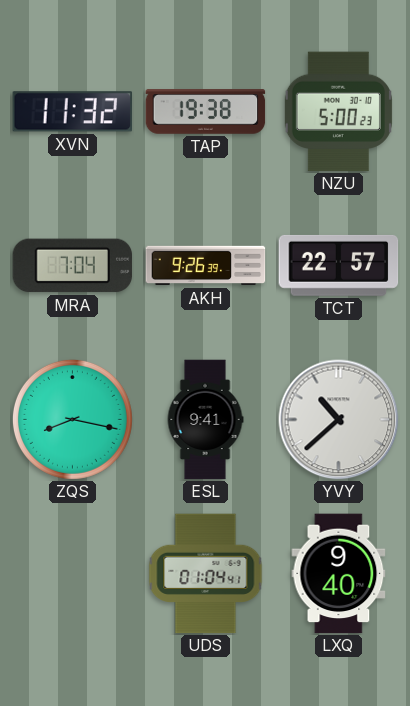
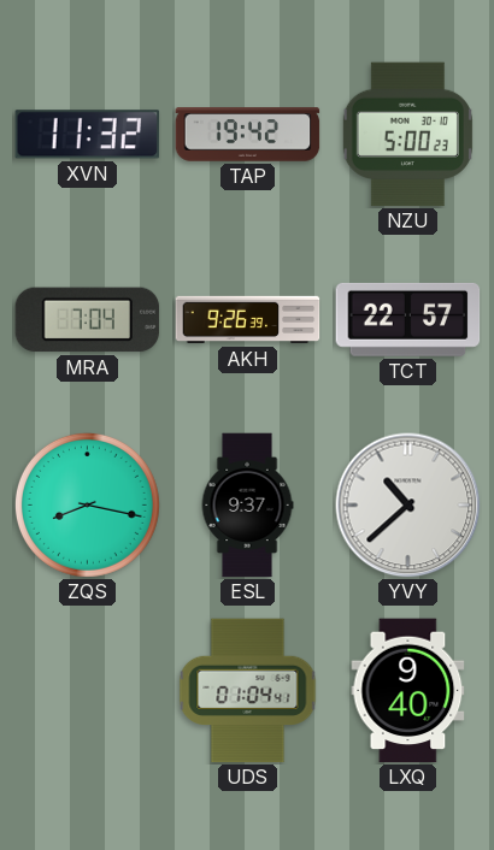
TAP: 19:38 -> 19:42
ESL: 9:41 -> 9:37
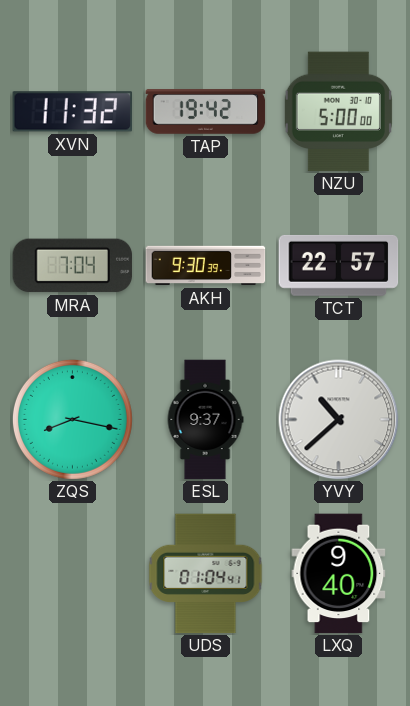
NZU: 5:00:23 -> 5:00:00
AKH: 9:26 -> 9:30
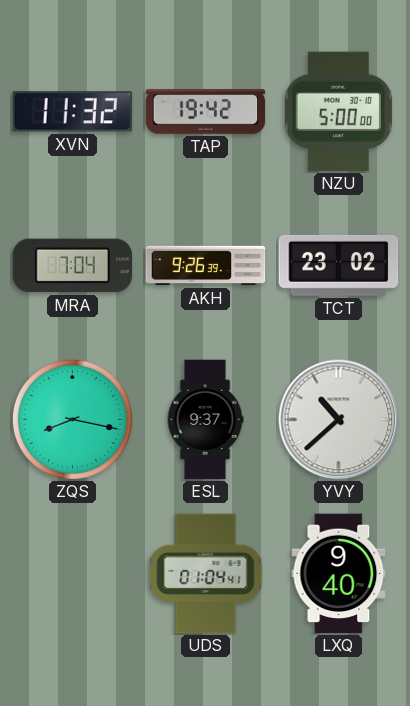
AKH: 9:30 -> 9:26
TCT: 22:57 -> 23:02
